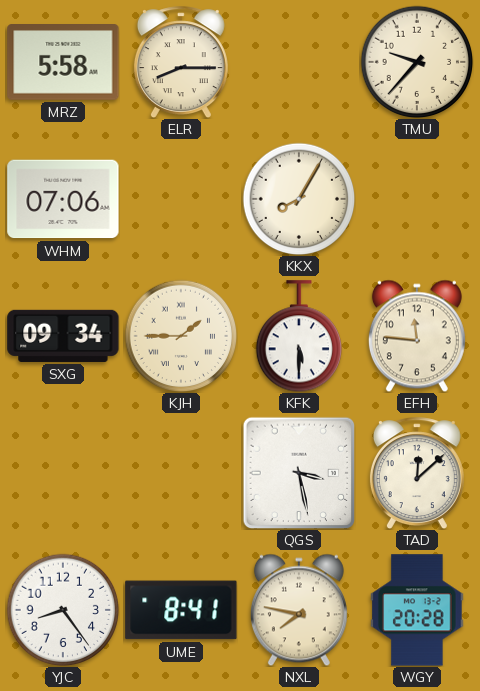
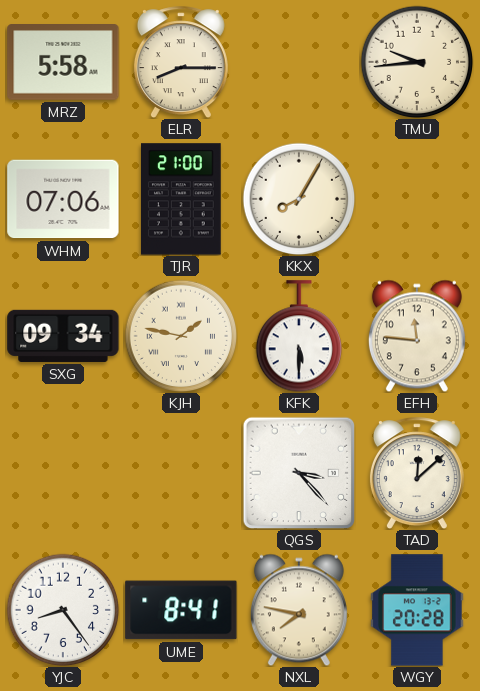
TMU: 9:37 -> 9:44
TJR: none -> 21:00
KJH: 1:45 -> 1:47
QGS: 3:28 -> 3:23
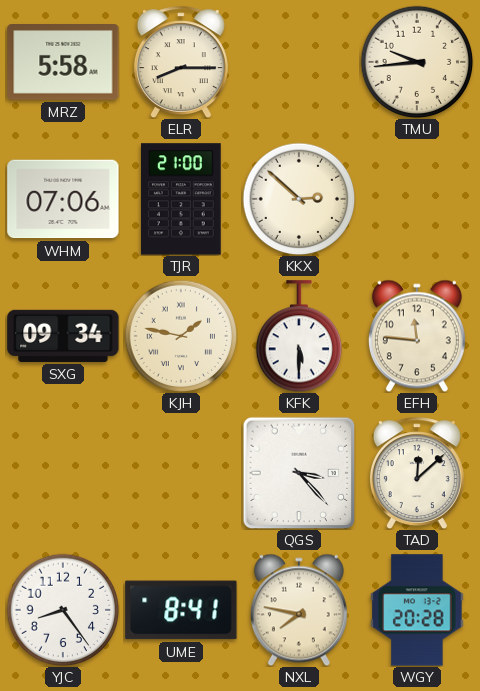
KKX: 8:05 -> 2:52
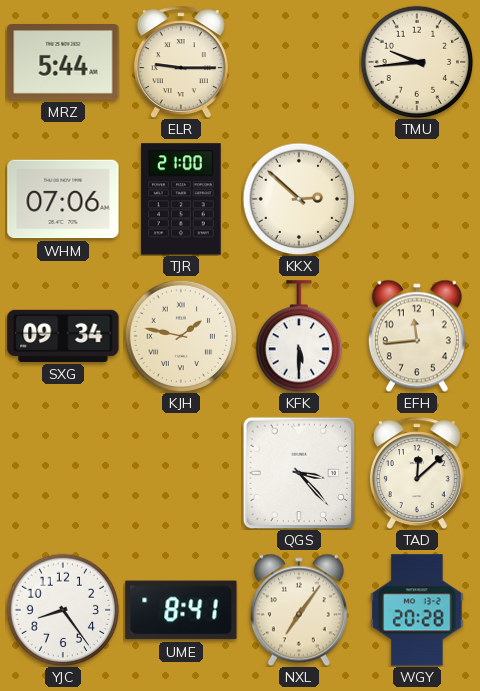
MRZ: 5:58 -> 5:44
ELR: 8:15 -> 9:15
EFH: 11:46 -> 11:44
NXL: 7:47 -> 7:06
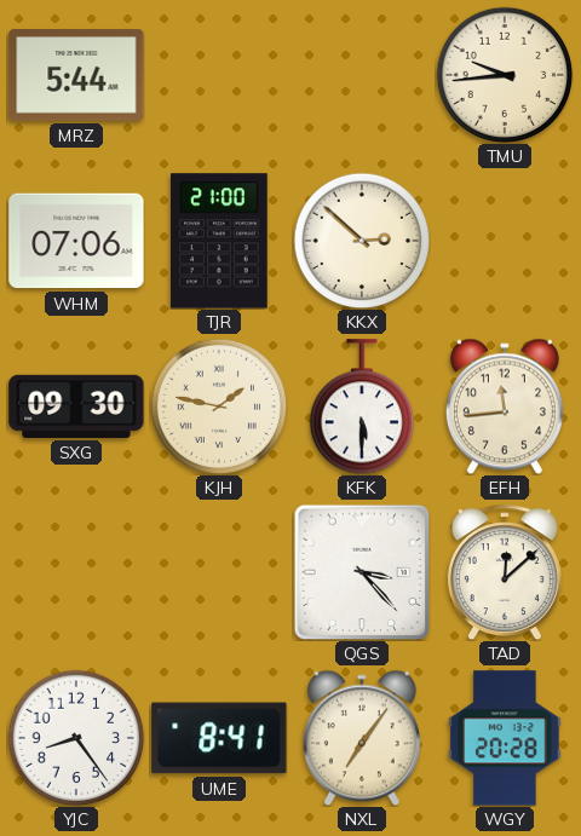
ELR: 9:15 -> none
SXG: 09:34 -> 09:30
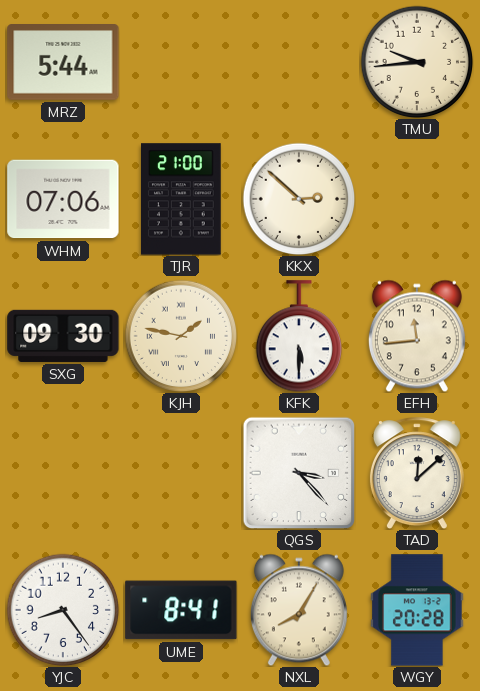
NXL: 7:06 -> 8:05
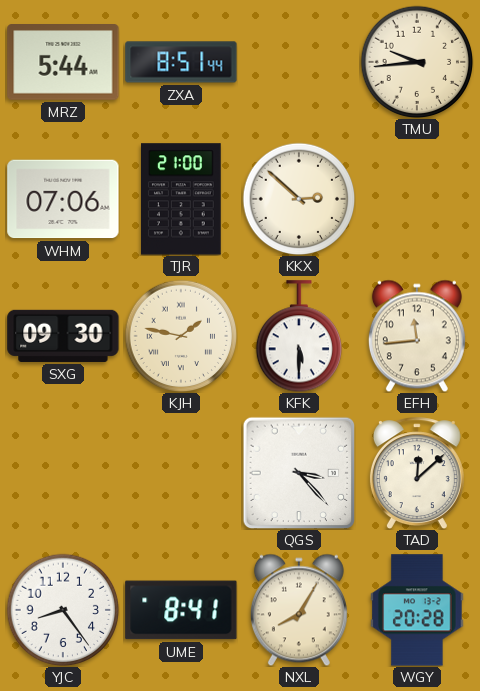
ZXA: none -> 8:51
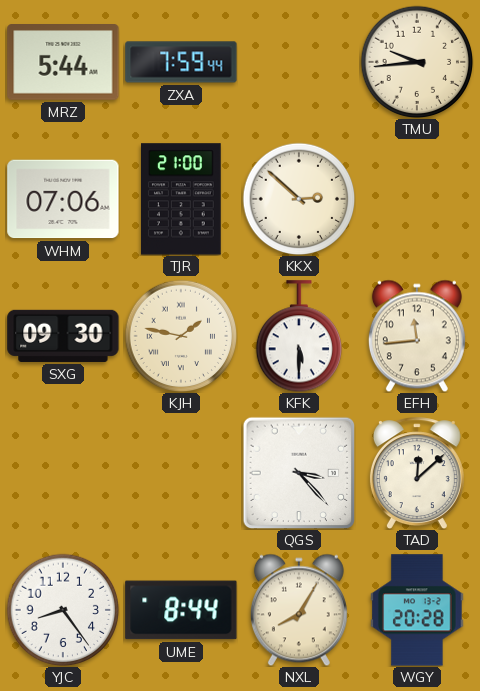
ZXA: 8:51 -> 7:59
UME: 8:41 -> 8:44
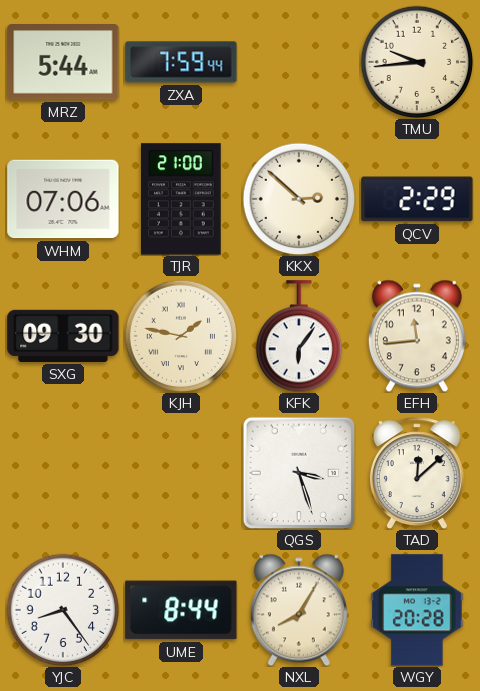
QCV: none -> 2:29
KFK: 5:30 -> 6:06
QGS: 3:23 -> 3:27
